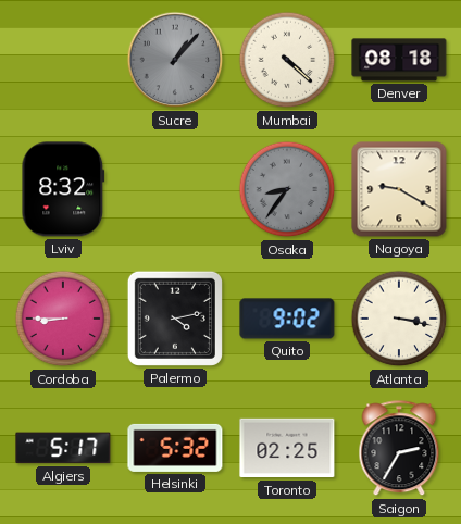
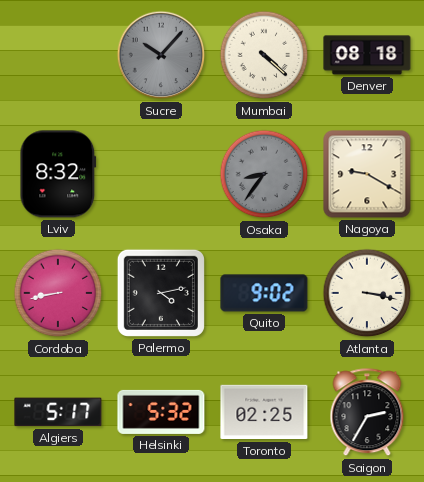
Sucre: 1:07 -> 10:07
Cordoba: 8:45 -> 8:43
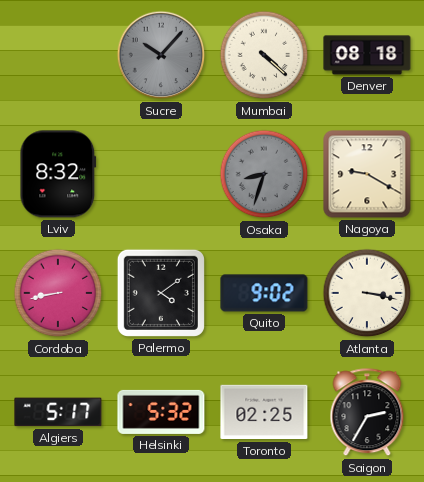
Osaka: 8:36 -> 8:33
Palermo: 4:13 -> 4:09
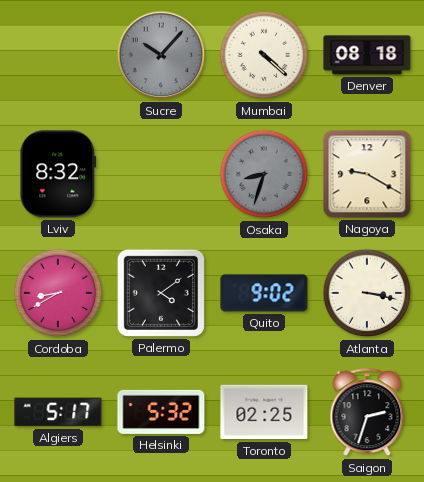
Cordoba: 8:43 -> 8:40
Saigon: 2:35 -> 2:33
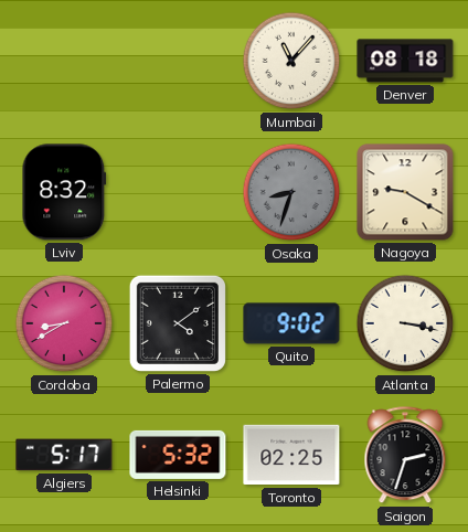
Sucre: 10:07 -> none
Mumbai: 4:22 -> 11:07
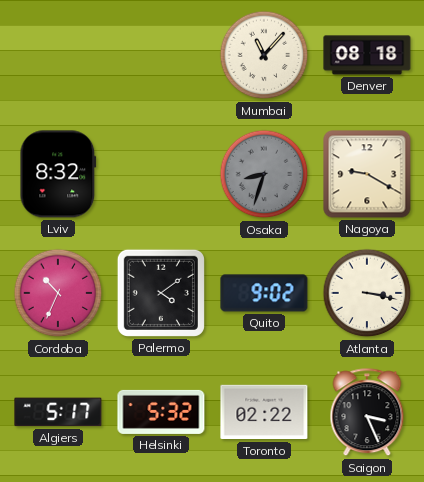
Cordoba: 8:40 -> 10:34
Toronto: 02:25 -> 02:22
Saigon: 2:33 -> 3:26
